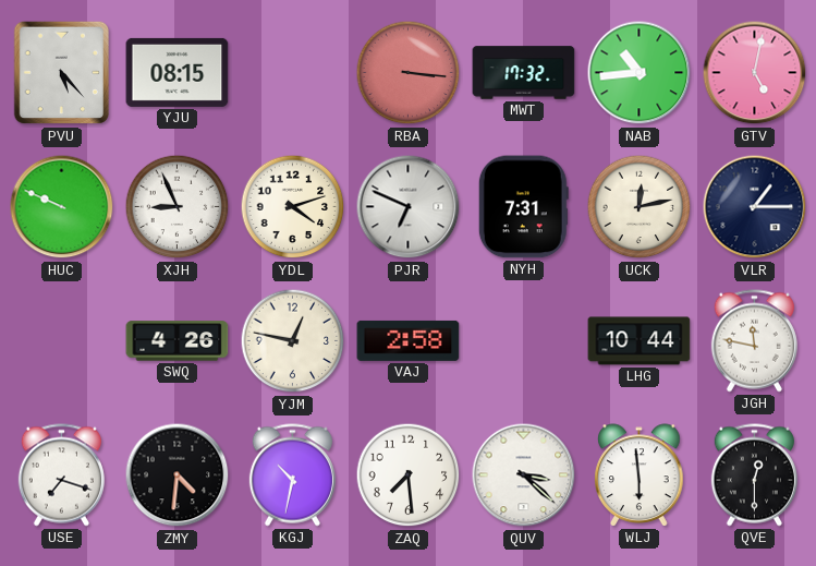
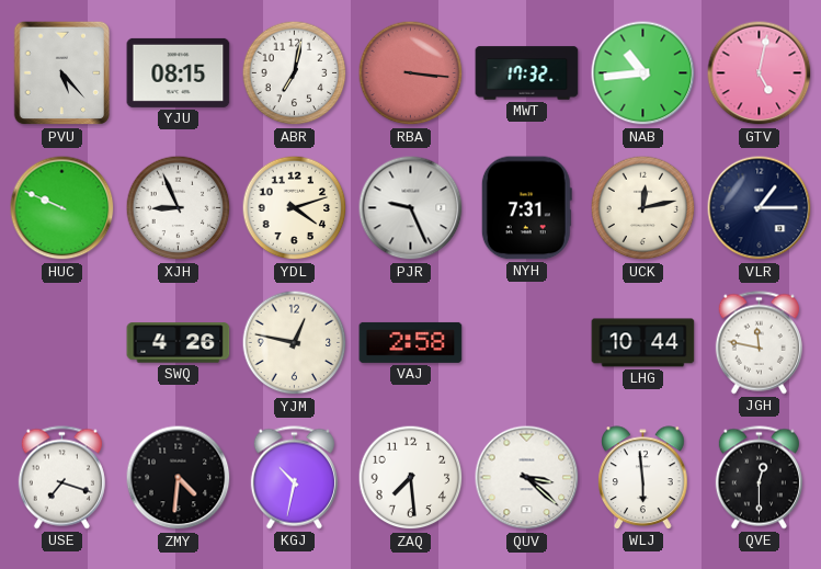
ABR: none -> 7:02
PJR: 6:49 -> 9:26
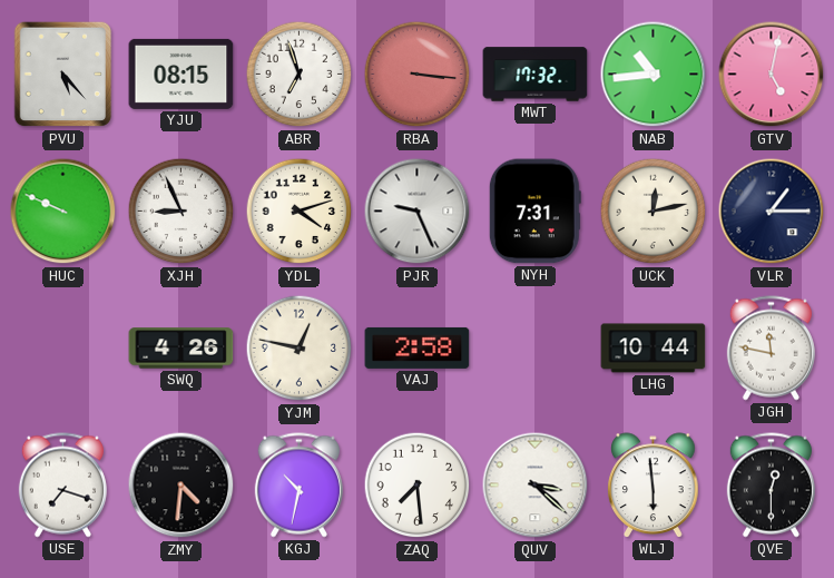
ABR: 7:02 -> 6:57
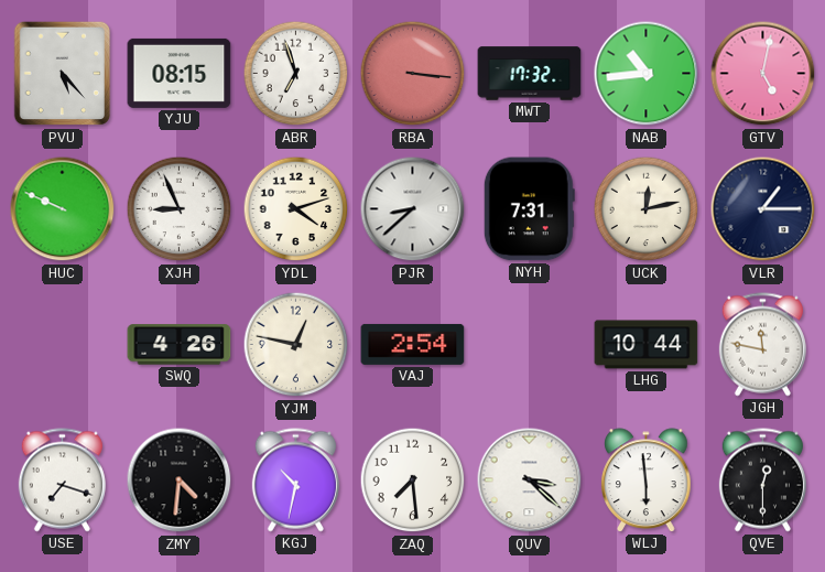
PJR: 9:26 -> 8:38
VAJ: 2:58 -> 2:54
